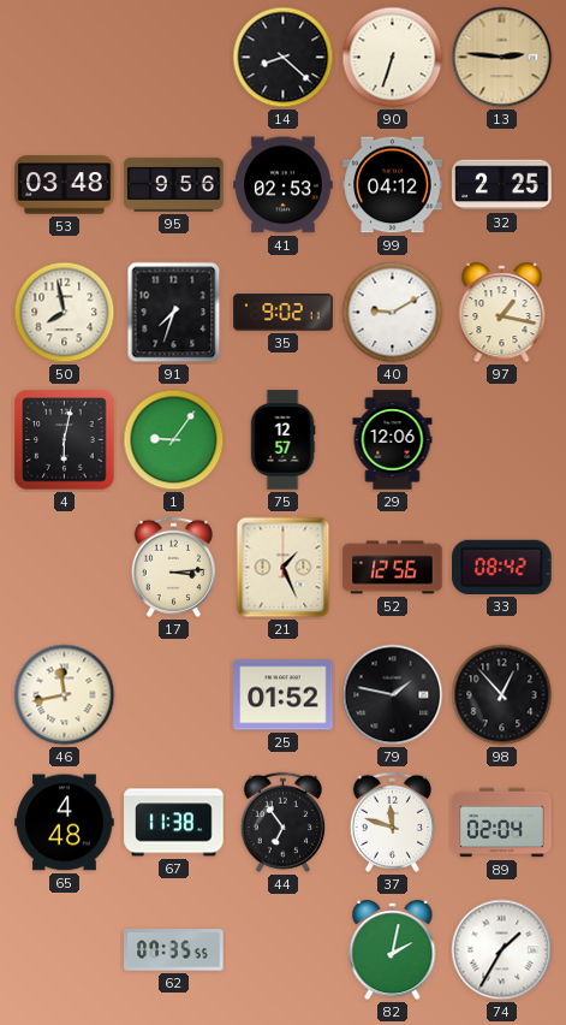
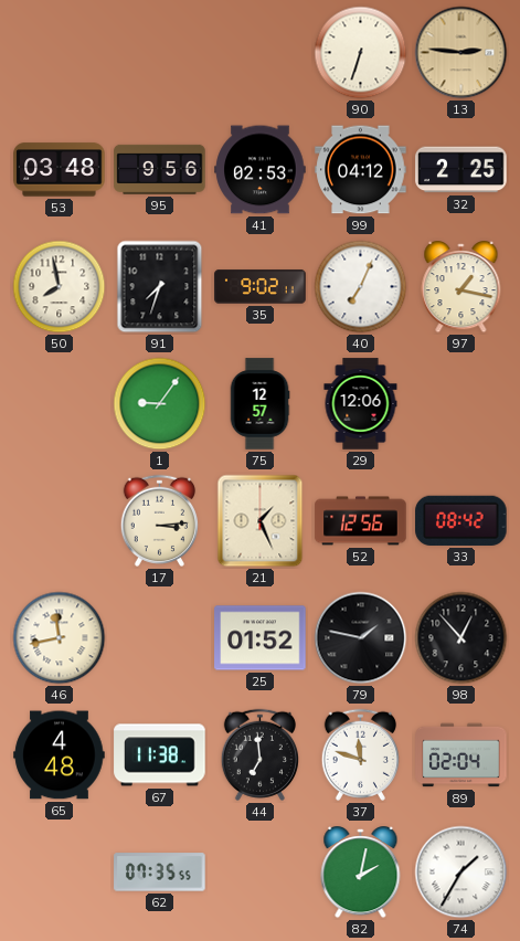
14: 8:22 -> none
40: 9:10 -> 7:04
4: 6:02 -> none
44: 6:54 -> 6:59
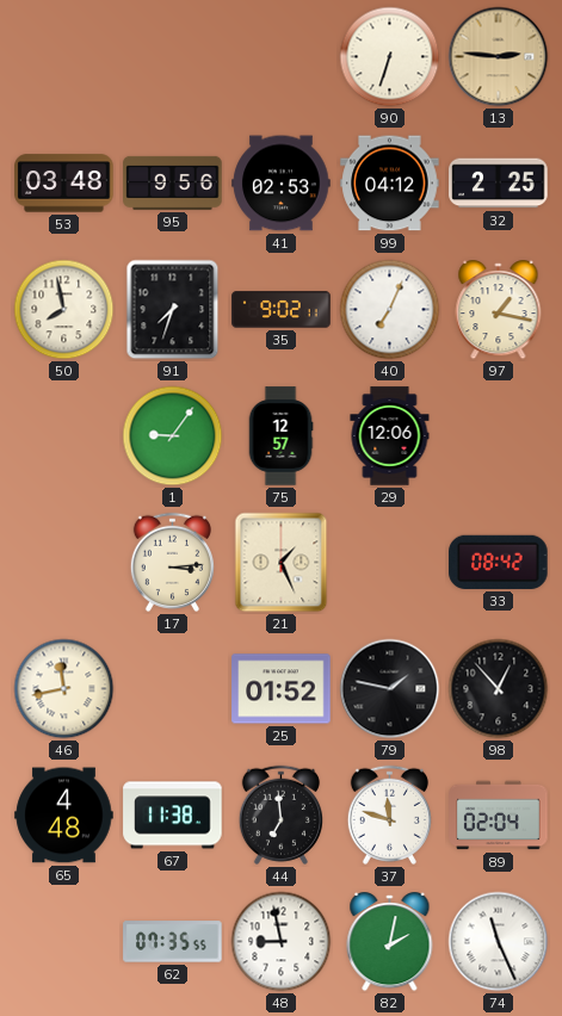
52: 12:56 -> none
48: none -> 8:58
74: 1:35 -> 11:26
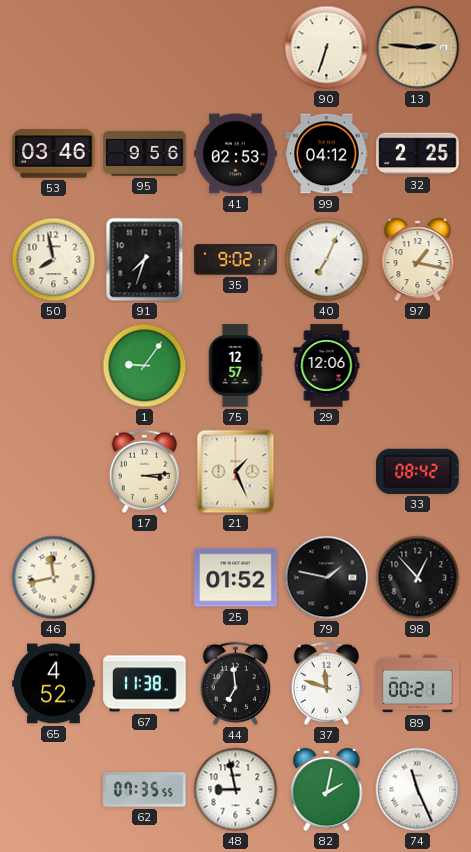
53: 03:48 -> 03:46
65: 4:48 -> 4:52
89: 02:04 -> 00:21
